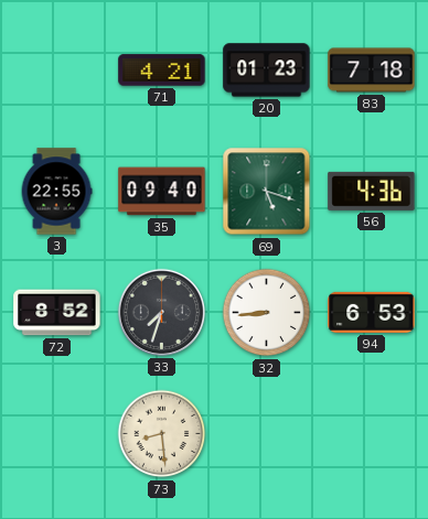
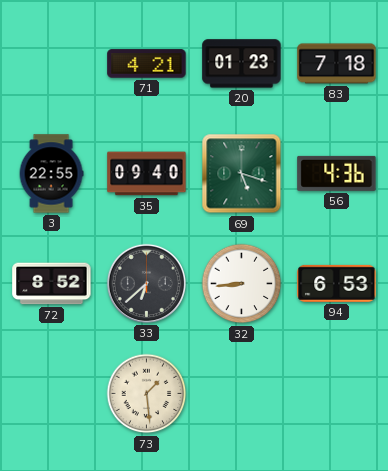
33: 7:33 -> 6:38
73: 8:29 -> 1:29
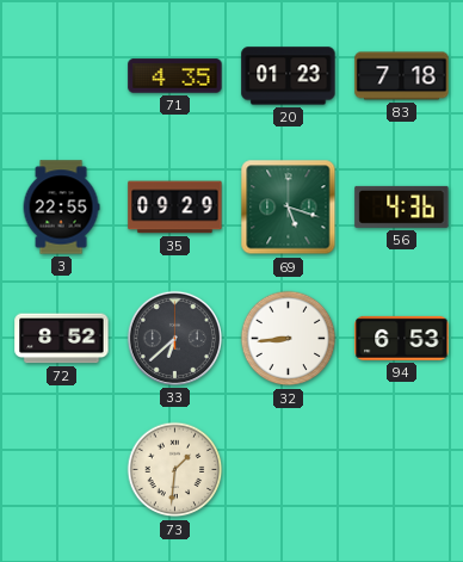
71: 4:21 -> 4:35
35: 09:40 -> 09:29
73: 1:29 -> 1:31
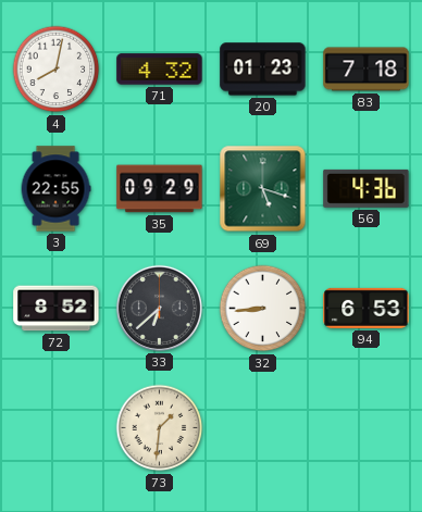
4: none -> 8:02
71: 4:35 -> 4:32
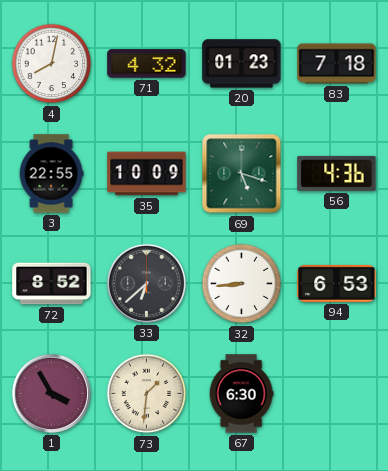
35: 09:29 -> 10:09
1: none -> 3:55
67: none -> 6:30
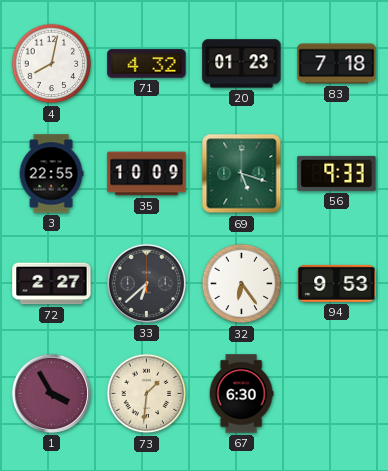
56: 4:36 -> 9:33
72: 8:52 -> 2:27
32: 8:44 -> 6:24
94: 6:53 -> 9:53
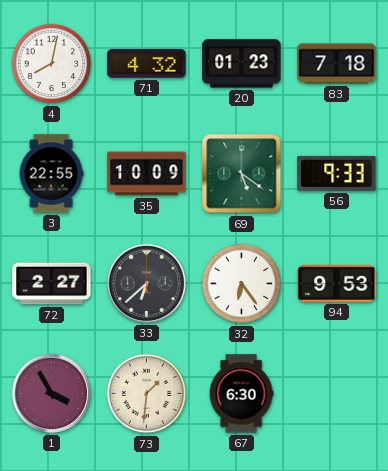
69: 5:18 -> 5:21
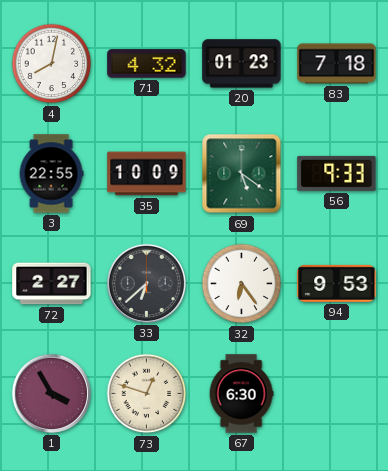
73: 1:31 -> 12:48
